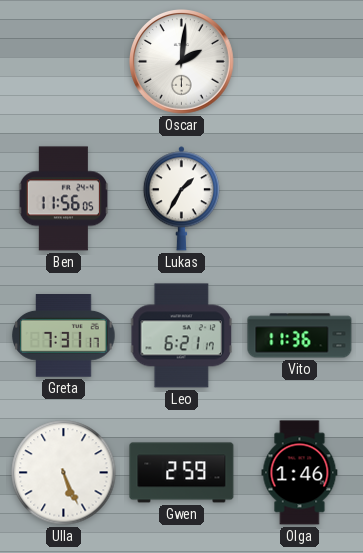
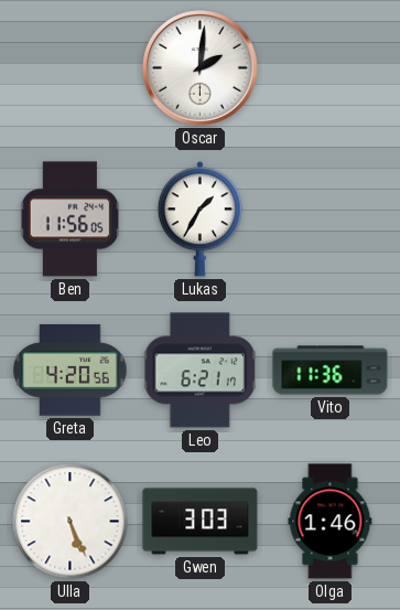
Greta: 7:31 -> 4:20
Gwen: 2:59 -> 3:03
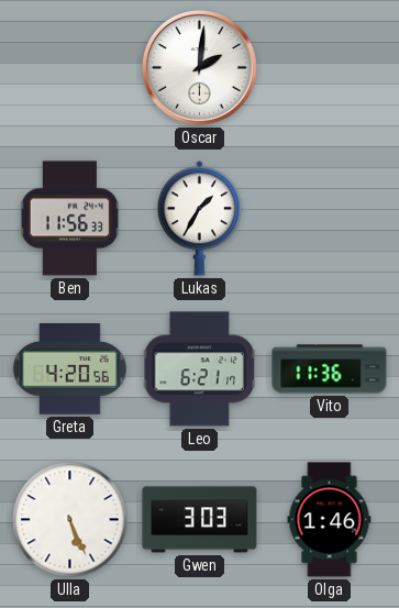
Ben: 11:56:05 -> 11:56:33
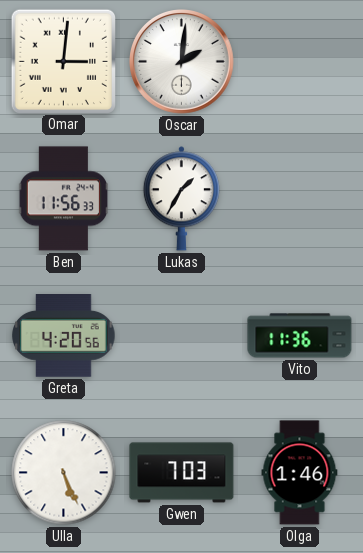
Omar: none -> 3:01
Leo: 6:21 -> none
Gwen: 3:03 -> 7:03
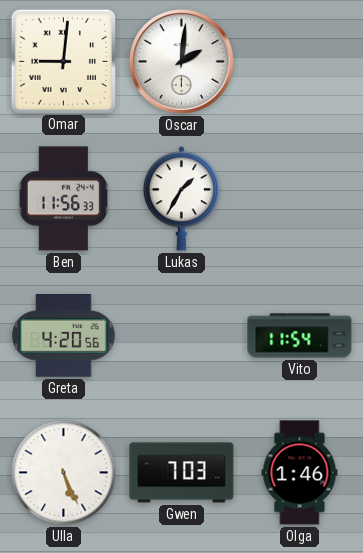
Omar: 3:01 -> 9:01
Vito: 11:36 -> 11:54
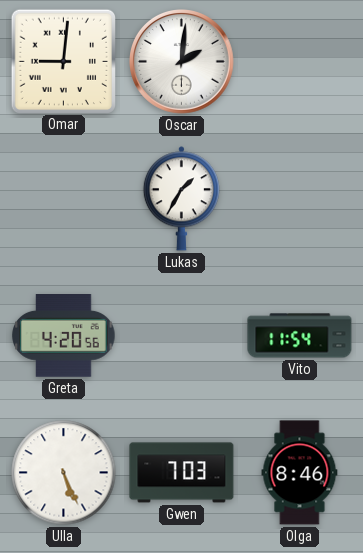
Ben: 11:56 -> none
Olga: 1:46 -> 8:46
